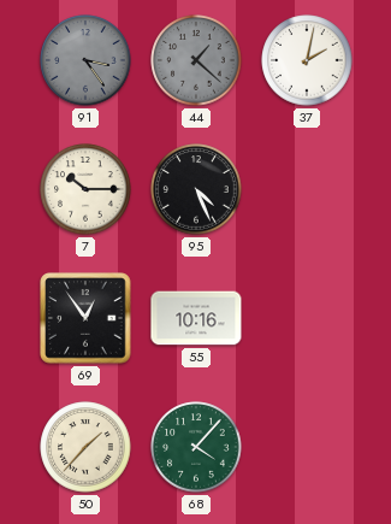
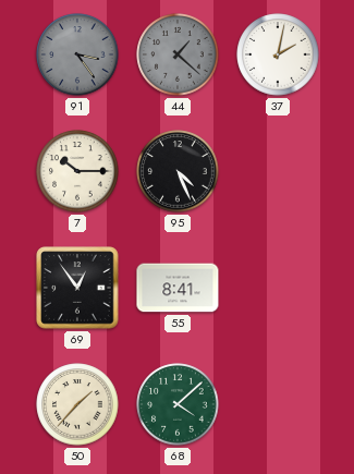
55: 10:16 -> 8:41
68: 4:07 -> 4:08
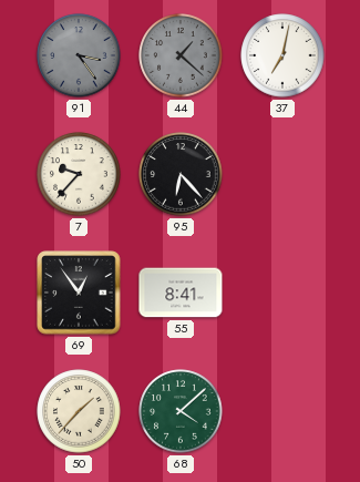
37: 2:02 -> 7:02
7: 10:15 -> 9:37
95: 4:26 -> 6:23
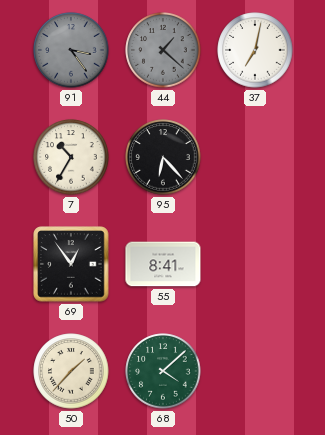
7: 9:37 -> 10:35
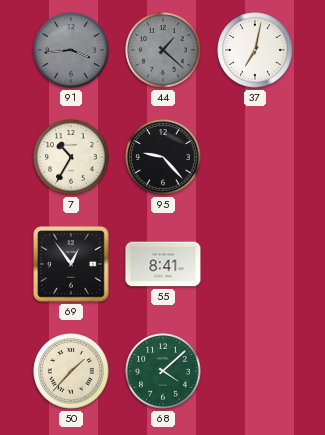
91: 3:24 -> 3:44
95: 6:23 -> 9:23
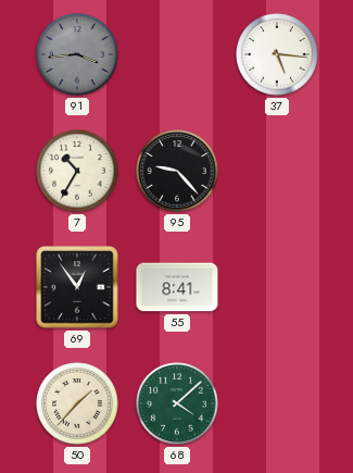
44: 1:22 -> none
37: 7:02 -> 5:16
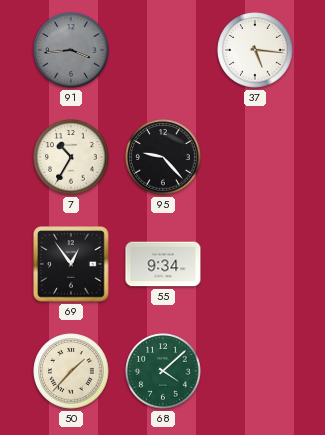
55: 8:41 -> 9:34
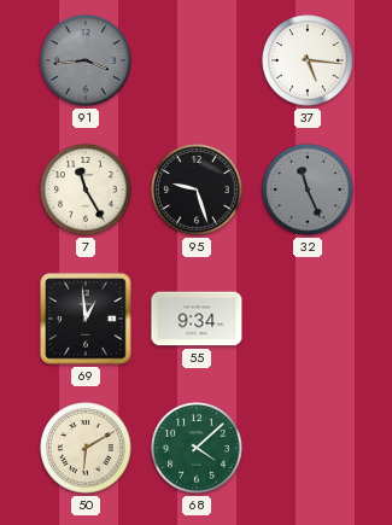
7: 10:35 -> 11:25
95: 9:23 -> 9:27
32: none -> 11:26
69: 12:54 -> 12:59
50: 1:37 -> 6:10
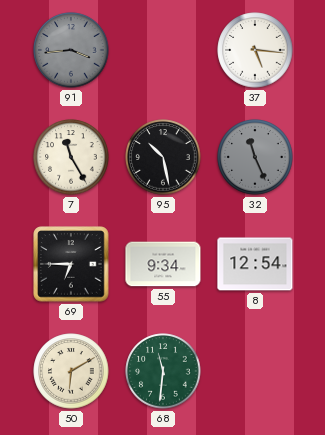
95: 9:27 -> 10:28
69: 12:59 -> 6:45
8: none -> 12:54
68: 4:08 -> 11:31
